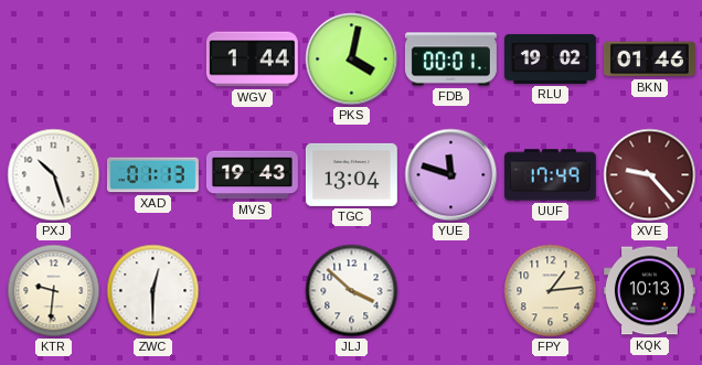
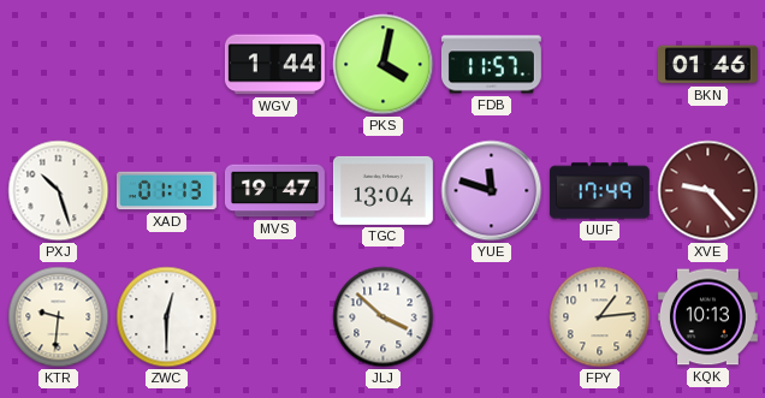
FDB: 00:01 -> 11:57
RLU: 19:02 -> none
MVS: 19:43 -> 19:47
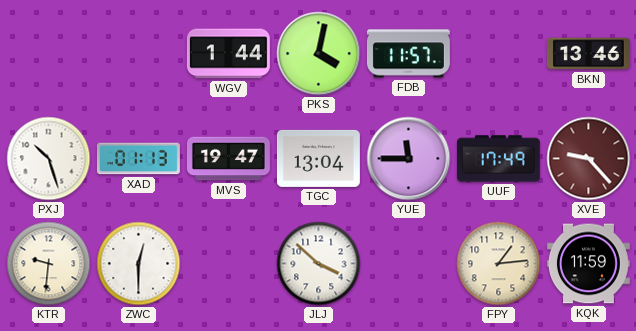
BKN: 01:46 -> 13:46
YUE: 11:48 -> 11:45
KQK: 10:13 -> 11:59
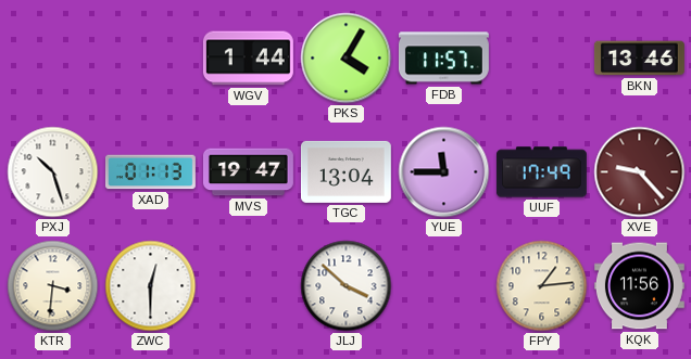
PKS: 4:02 -> 4:05
KTR: 9:31 -> 3:31
KQK: 11:59 -> 11:56
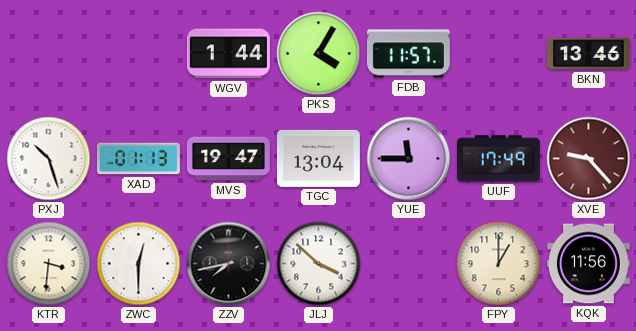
ZZV: none -> 7:43
FPY: 1:14 -> 1:00
